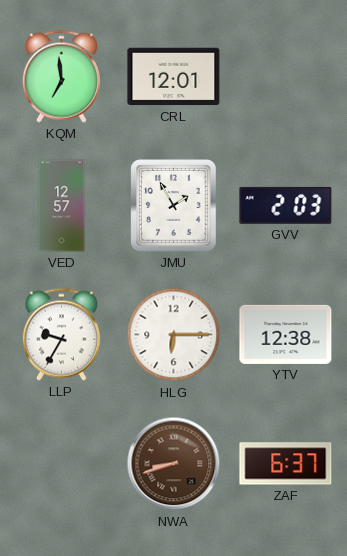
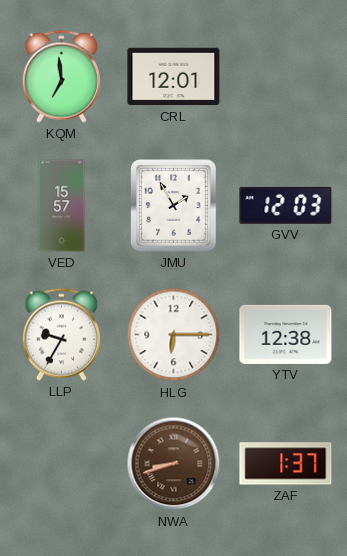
VED: 12:57 -> 15:57
GVV: 2:03 -> 12:03
ZAF: 6:37 -> 1:37
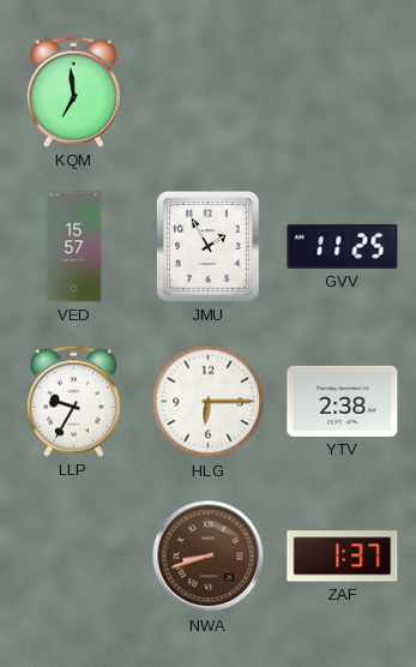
CRL: 12:01 -> none
GVV: 12:03 -> 11:25
YTV: 12:38 -> 2:38
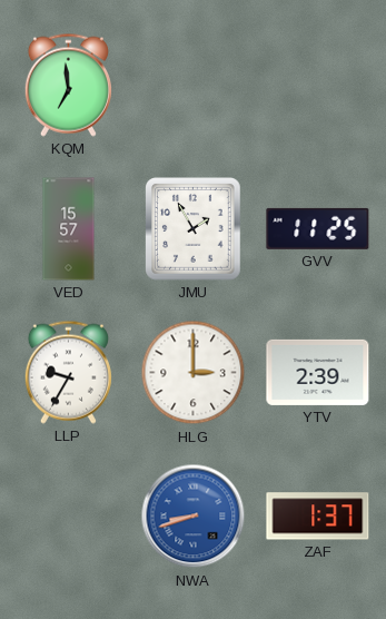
HLG: 6:15 -> 3:00
YTV: 2:38 -> 2:39
NWA dial: brown -> blue
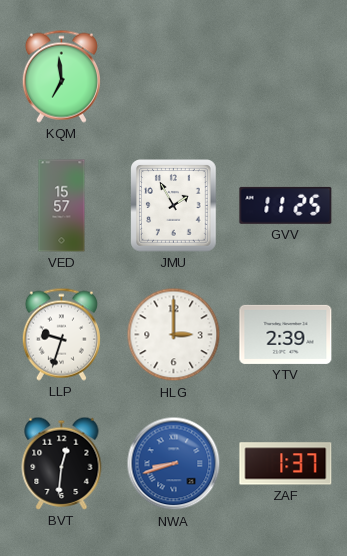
LLP: 9:35 -> 9:33
BVT: none -> 12:31
